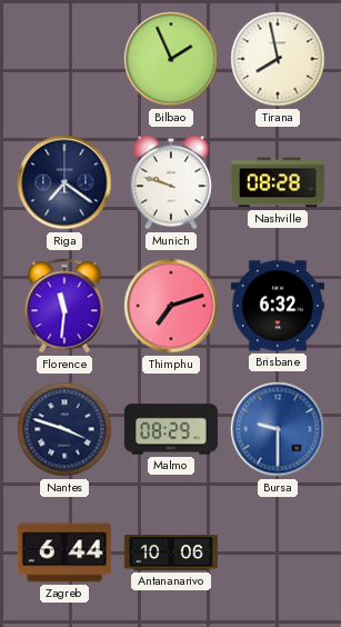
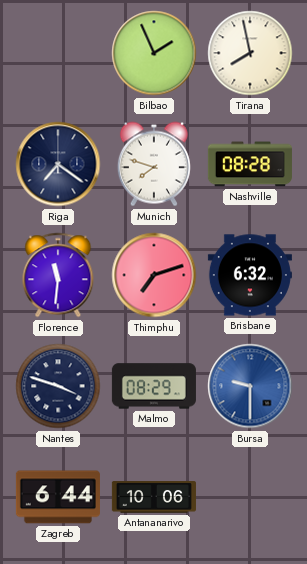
Munich: 9:48 -> 7:48
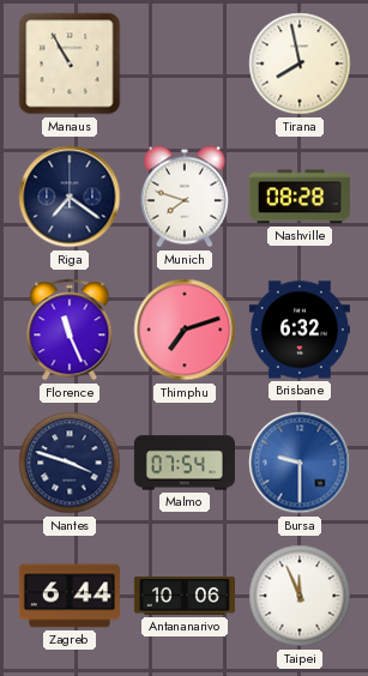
Manaus: none -> 10:55
Bilbao: 1:56 -> none
Florence: 11:31 -> 11:26
Malmo: 08:29 -> 07:54
Taipei: none -> 11:56
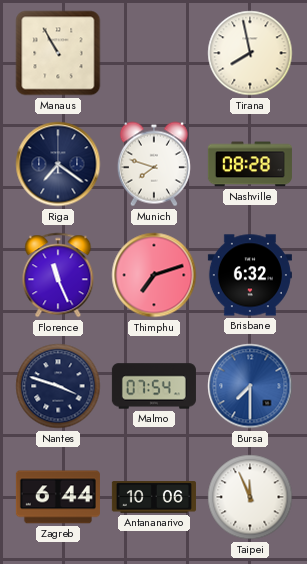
Bursa: 9:30 -> 7:30
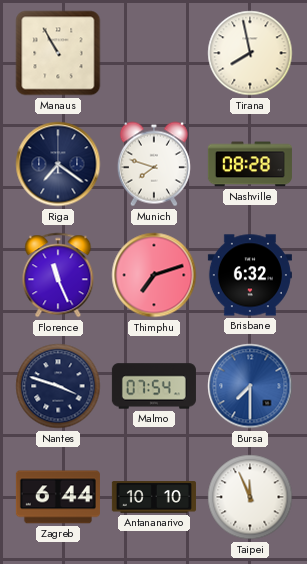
Antananarivo: 10:06 -> 10:10
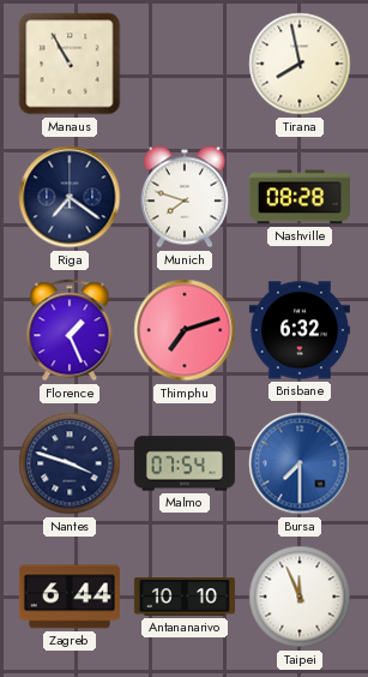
Florence: 11:26 -> 1:26
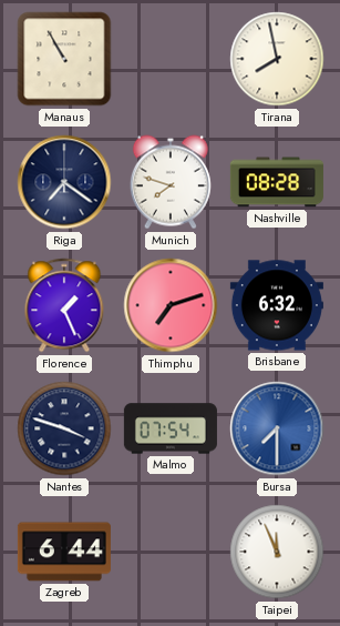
Antananarivo: 10:10 -> none
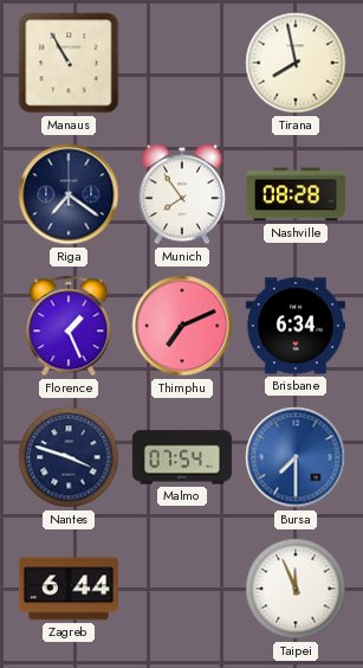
Munich: 7:48 -> 7:54
Thimphu: 7:12 -> 7:11
Brisbane: 6:32 -> 6:34
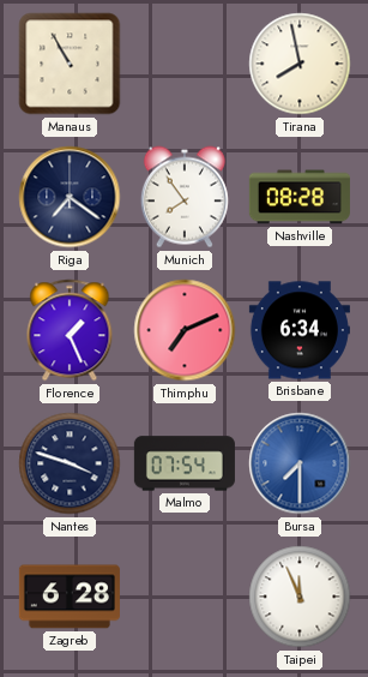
Zagreb: 6:44 -> 6:28
